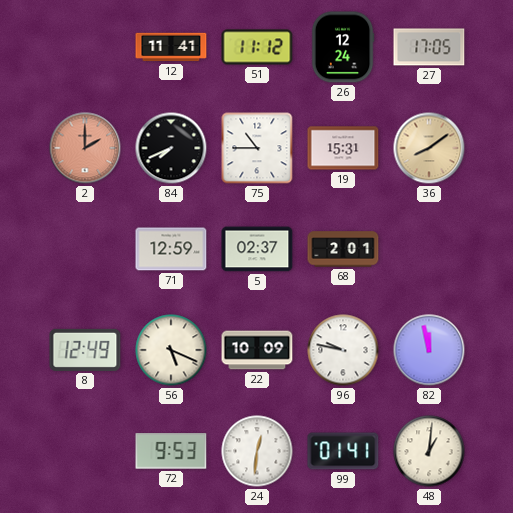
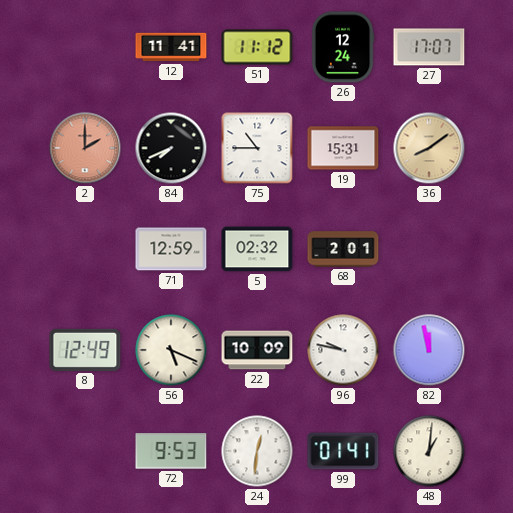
27: 17:05 -> 17:07
5: 02:37 -> 02:32
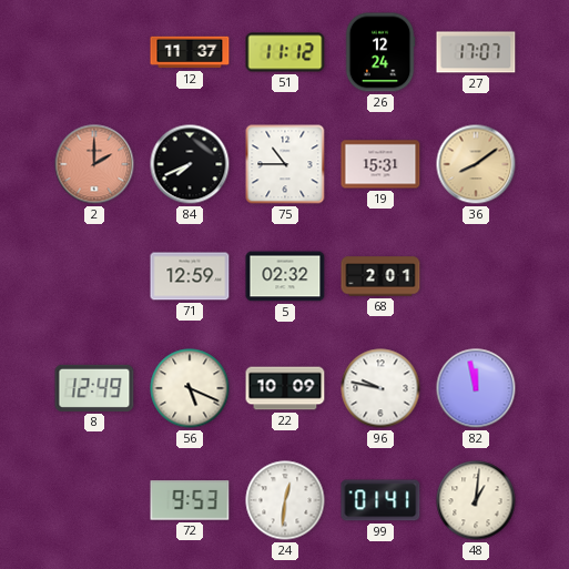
12: 11:41 -> 11:37
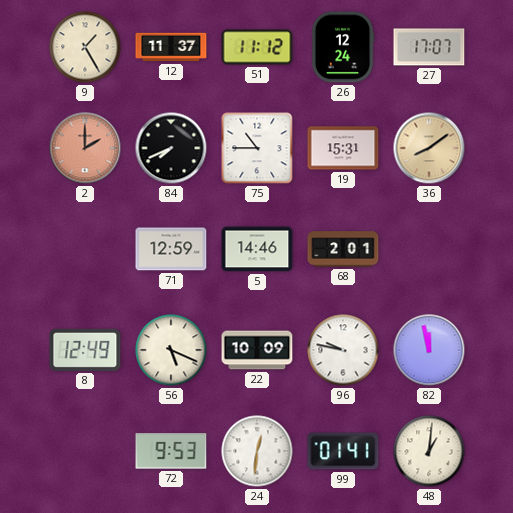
9: none -> 1:25
5: 02:32 -> 14:46
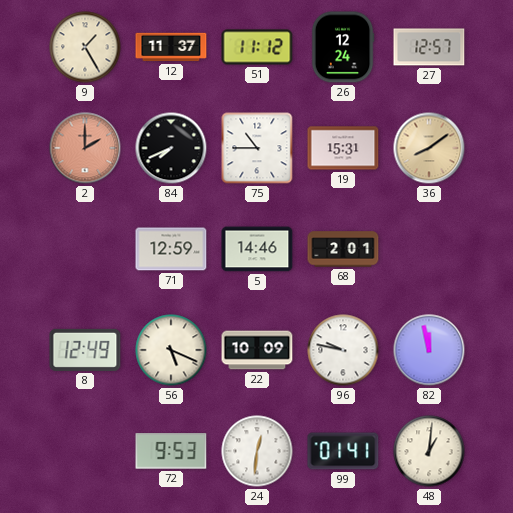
27: 17:07 -> 12:57
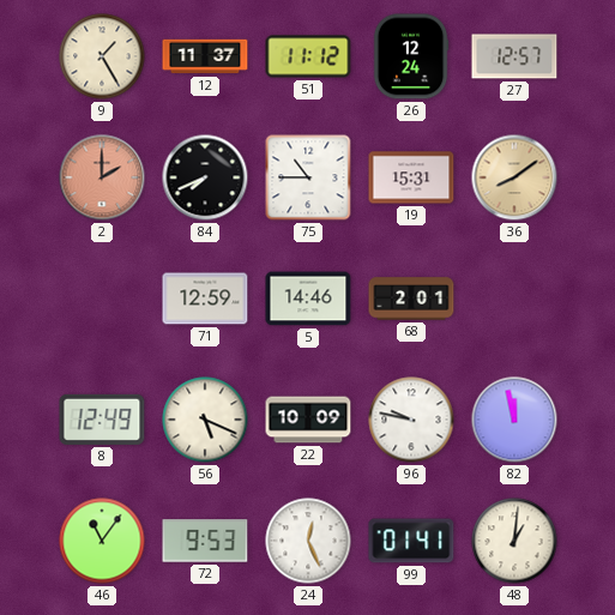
46: none -> 11:06
24: 12:31 -> 12:26
